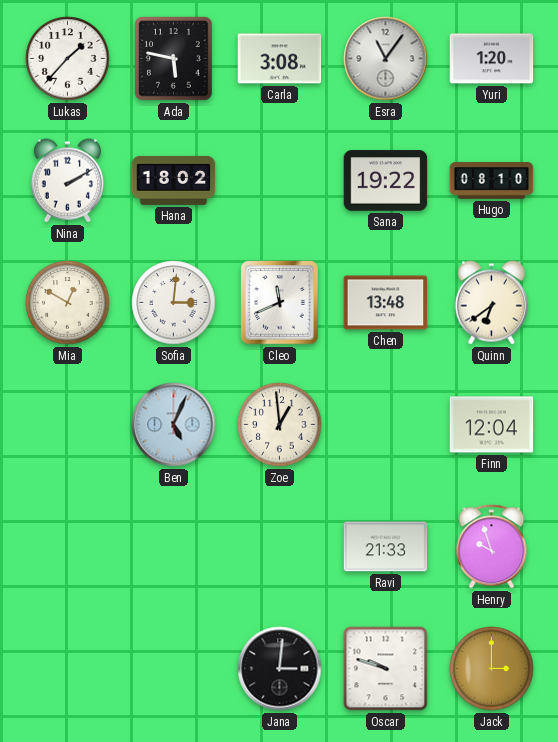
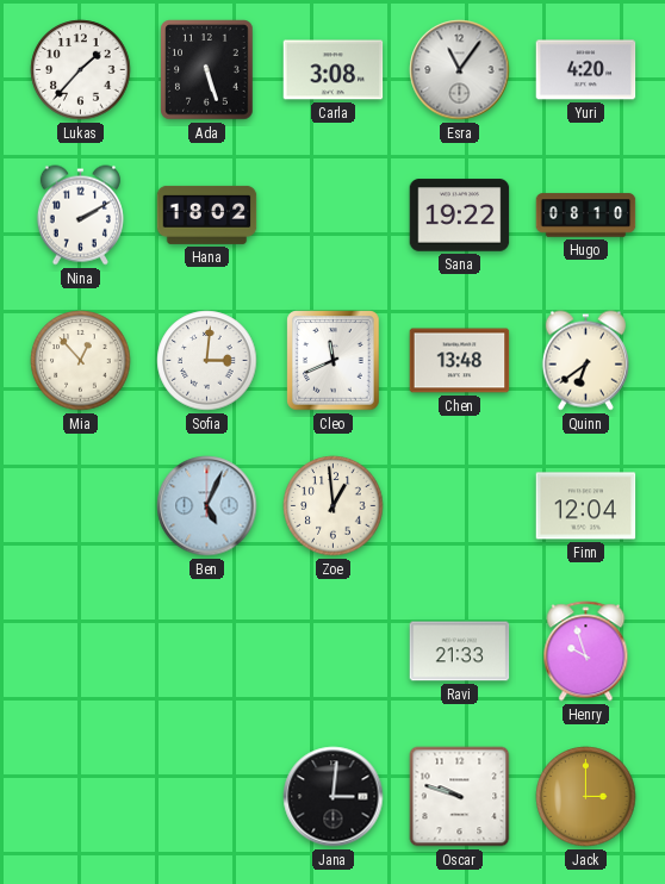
Ada: 5:47 -> 5:27
Yuri: 1:20 -> 4:20
Mia: 12:50 -> 12:53
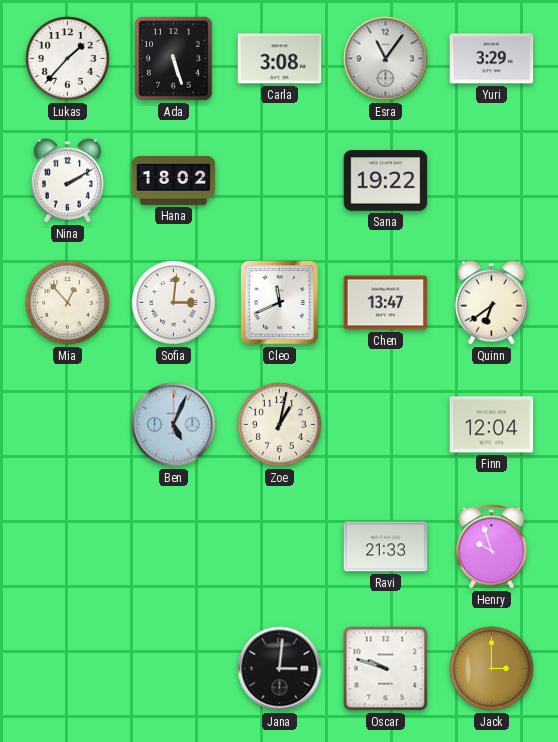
Yuri: 4:20 -> 3:29
Hugo: 08:10 -> none
Chen: 13:48 -> 13:47
Zoe: 12:59 -> 1:02
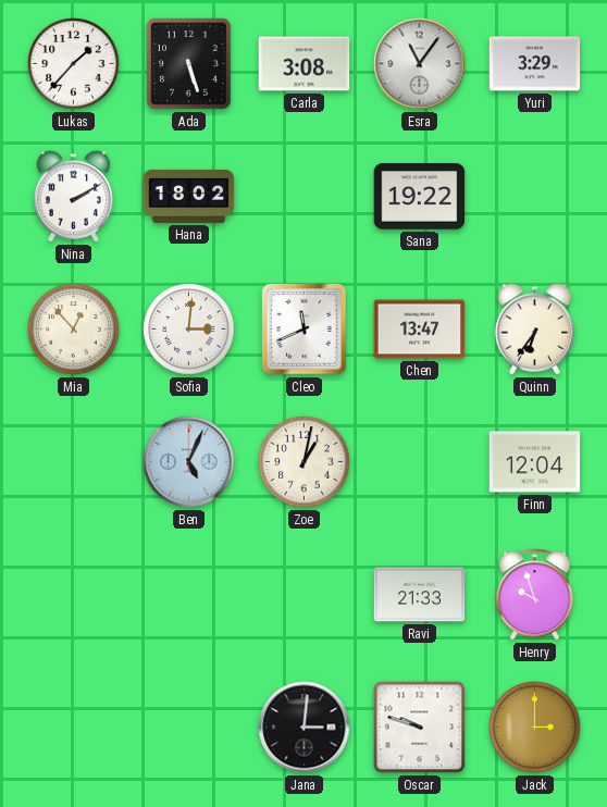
Quinn: 6:39 -> 6:36
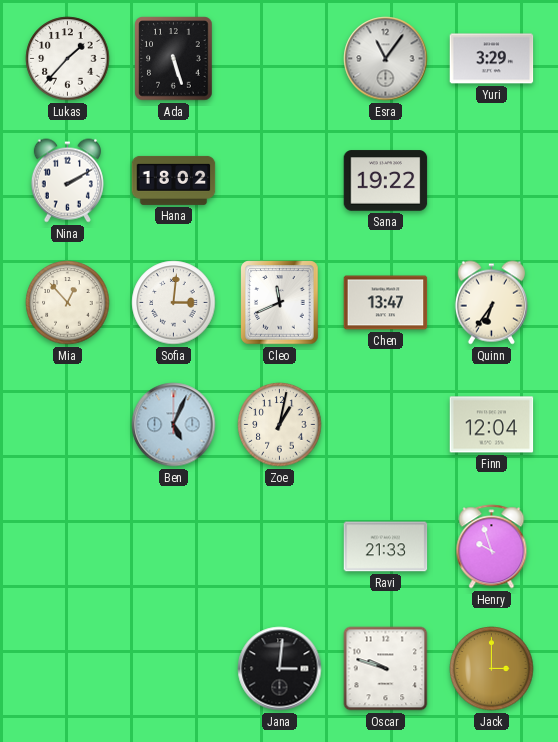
Carla: 3:08 -> none
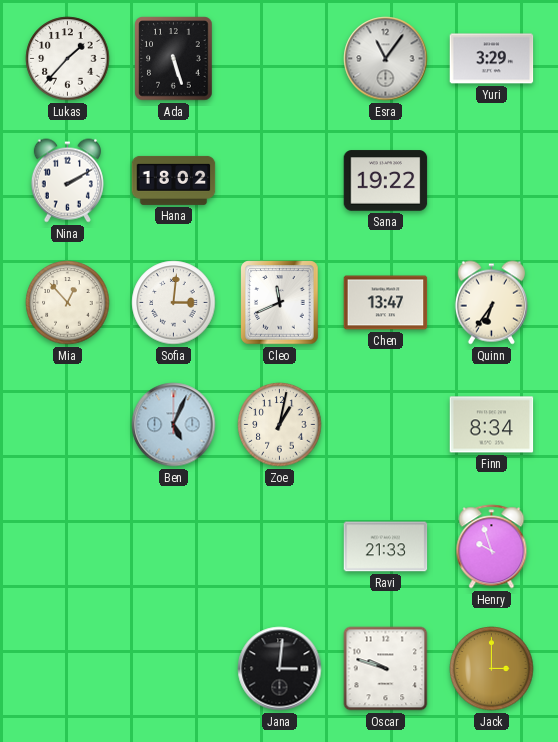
Finn: 12:04 -> 8:34
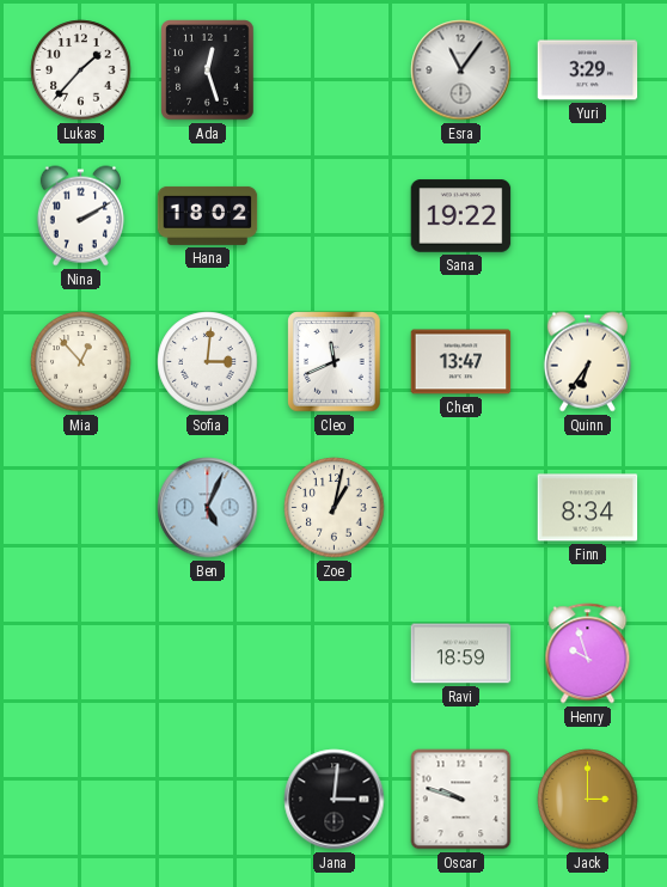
Ada: 5:27 -> 12:27
Ravi: 21:33 -> 18:59
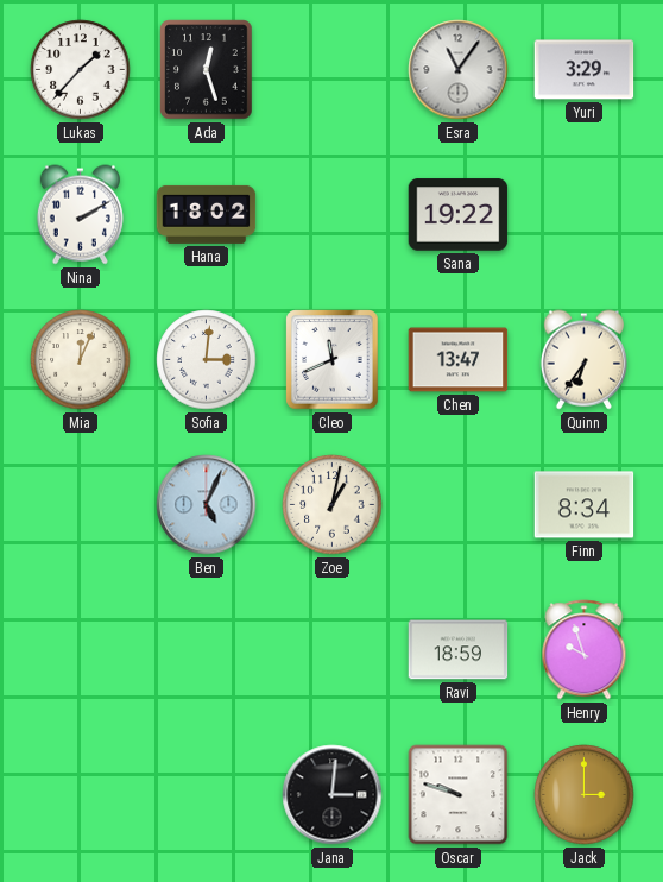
Mia: 12:53 -> 12:04
